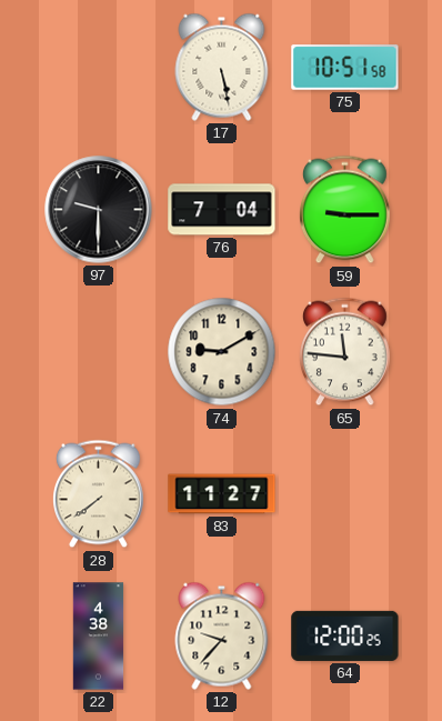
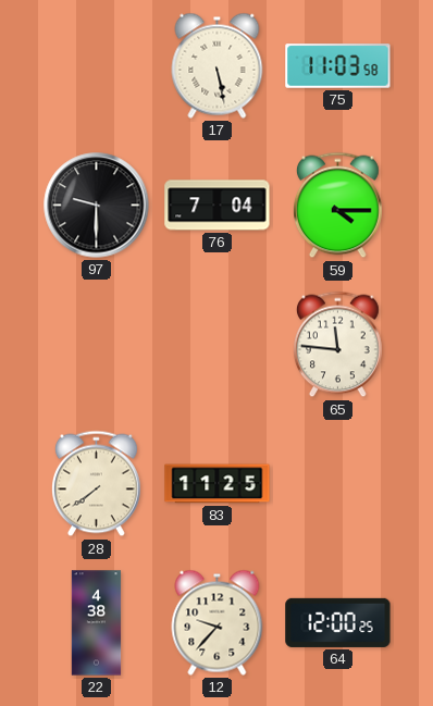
75: 10:51 -> 11:03
59: 9:15 -> 4:15
74: 9:10 -> none
83: 11:27 -> 11:25
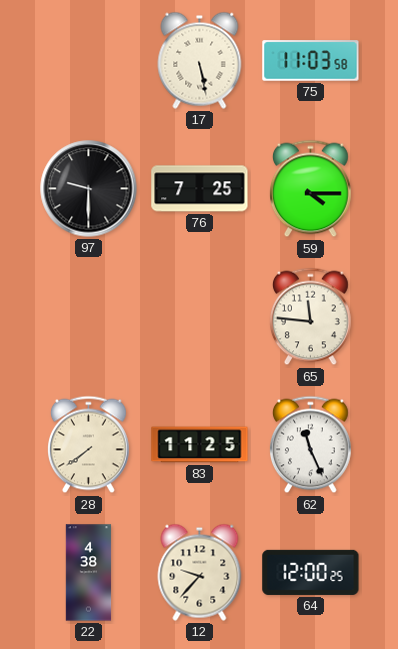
76: 7:04 -> 7:25
62: none -> 11:26
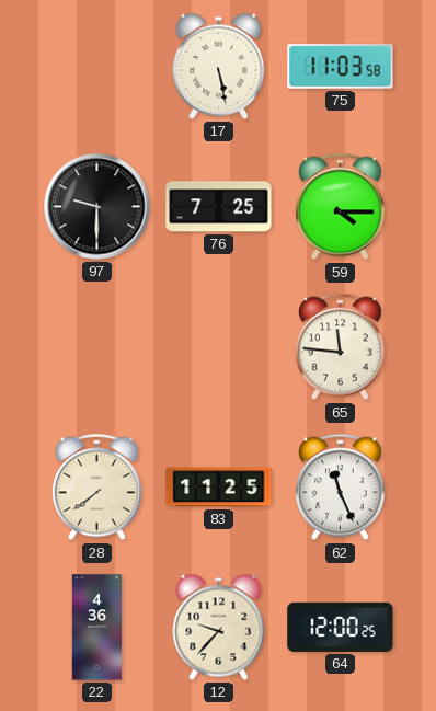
22: 4:38 -> 4:36
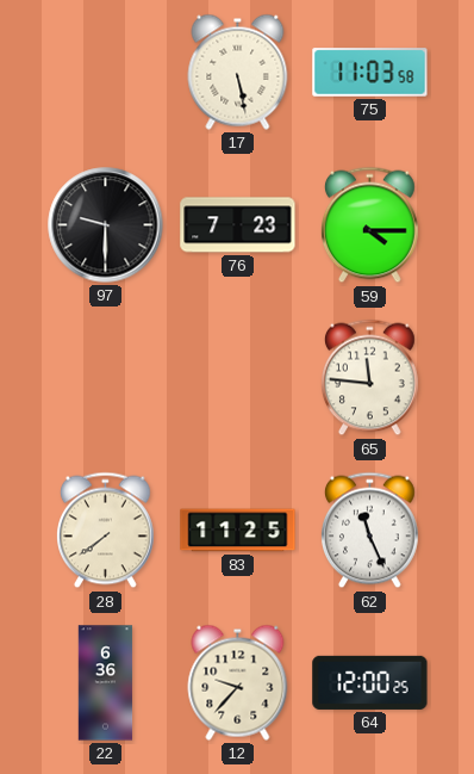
76: 7:25 -> 7:23
22: 4:36 -> 6:36
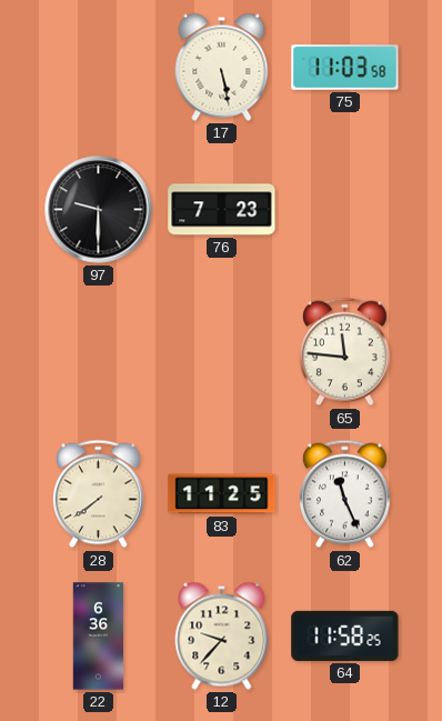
59: 4:15 -> none
64: 12:00 -> 11:58
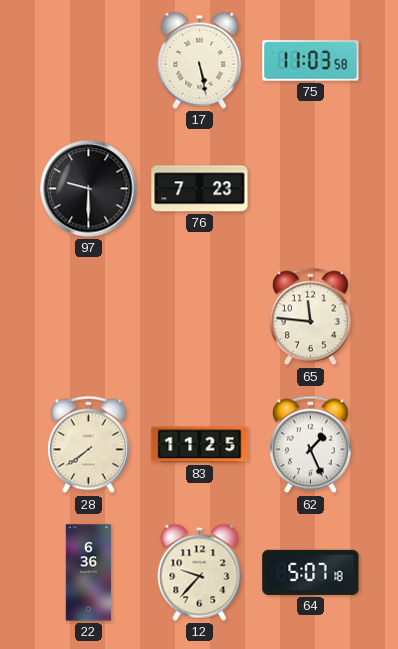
62: 11:26 -> 1:26
64: 11:58 -> 5:07
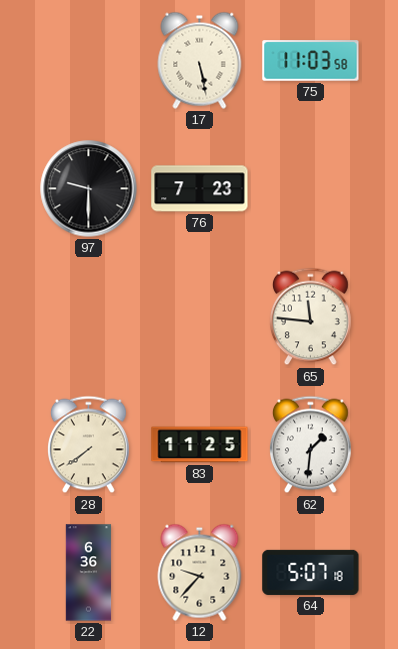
62: 1:26 -> 1:31
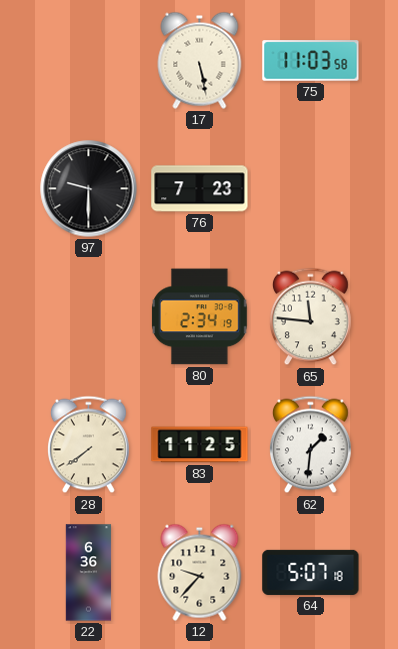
80: none -> 2:34
